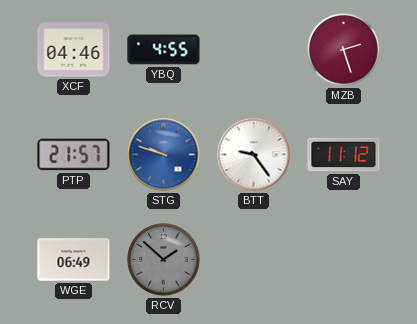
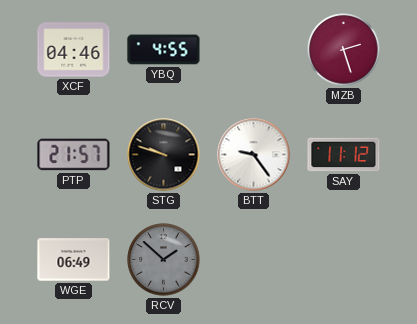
STG dial: blue -> black
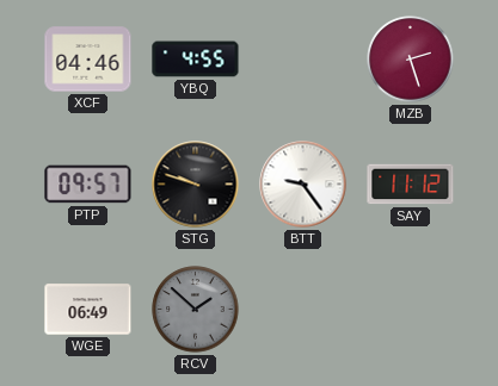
PTP: 21:57 -> 09:57
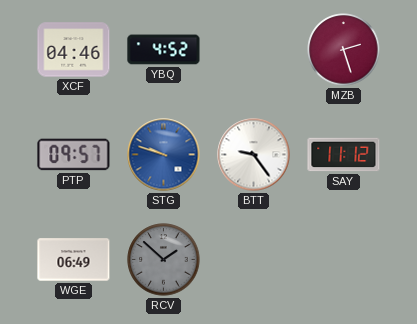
YBQ: 4:55 -> 4:52
STG dial: black -> blue
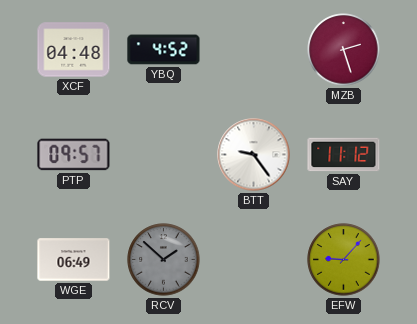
XCF: 04:46 -> 04:48
STG: 9:48 -> none
EFW: none -> 9:07
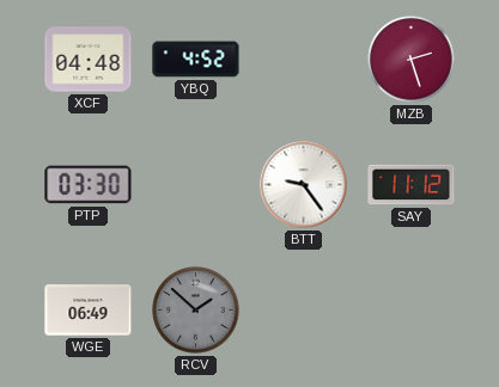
PTP: 09:57 -> 03:30
EFW: 9:07 -> none
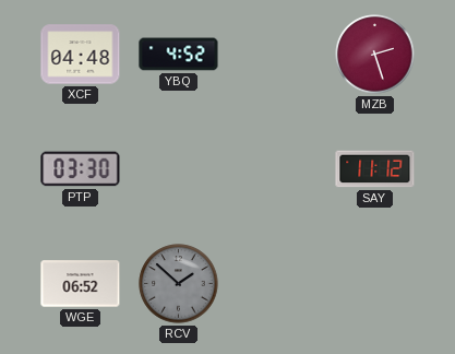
BTT: 9:24 -> none
WGE: 06:49 -> 06:52
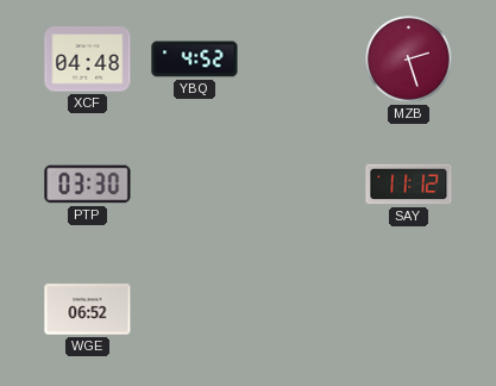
RCV: 1:52 -> none
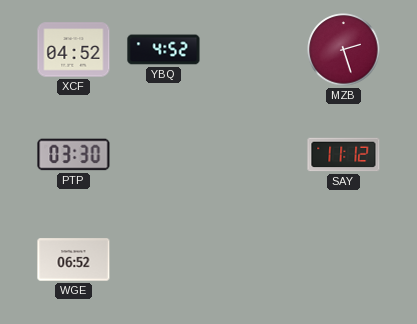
XCF: 04:48 -> 04:52
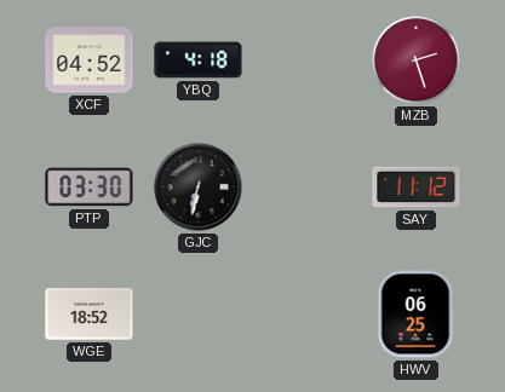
YBQ: 4:52 -> 4:18
GJC: none -> 6:32
WGE: 06:52 -> 18:52
HWV: none -> 06:25
